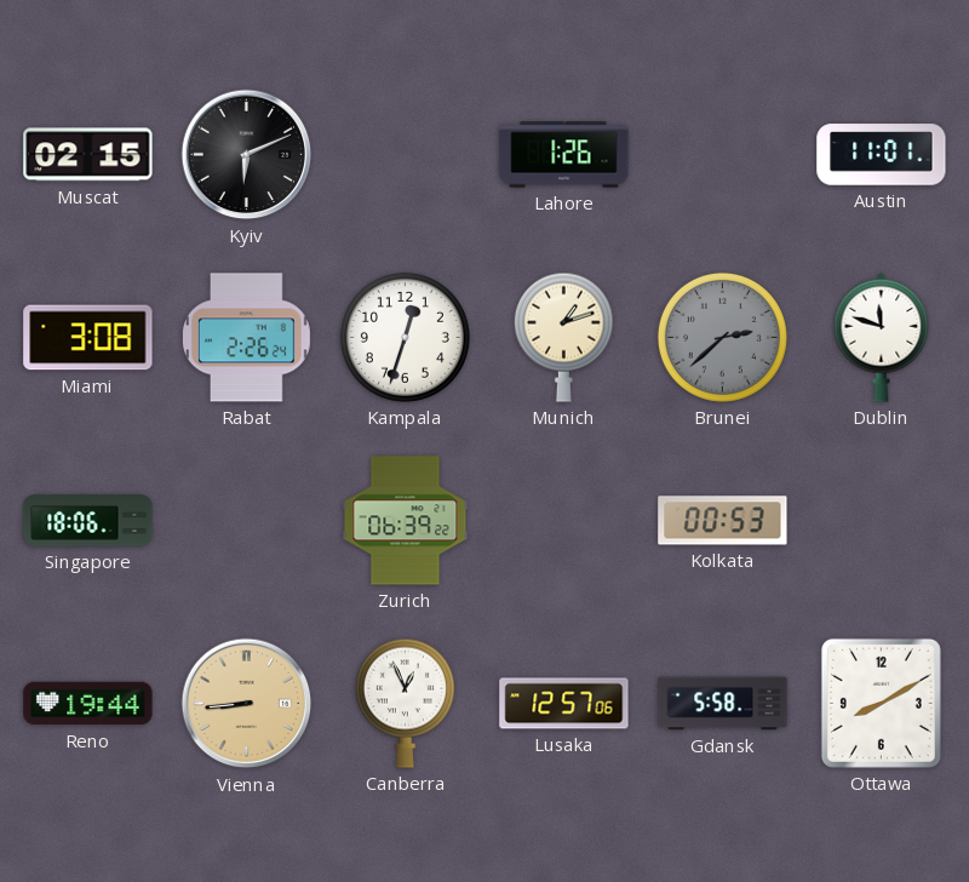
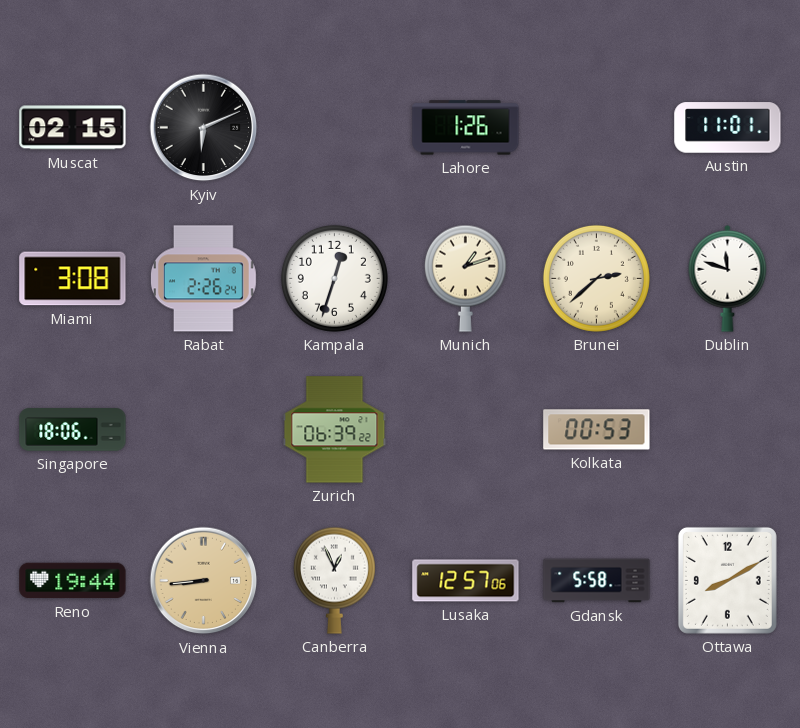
Brunei dial: grey -> cream
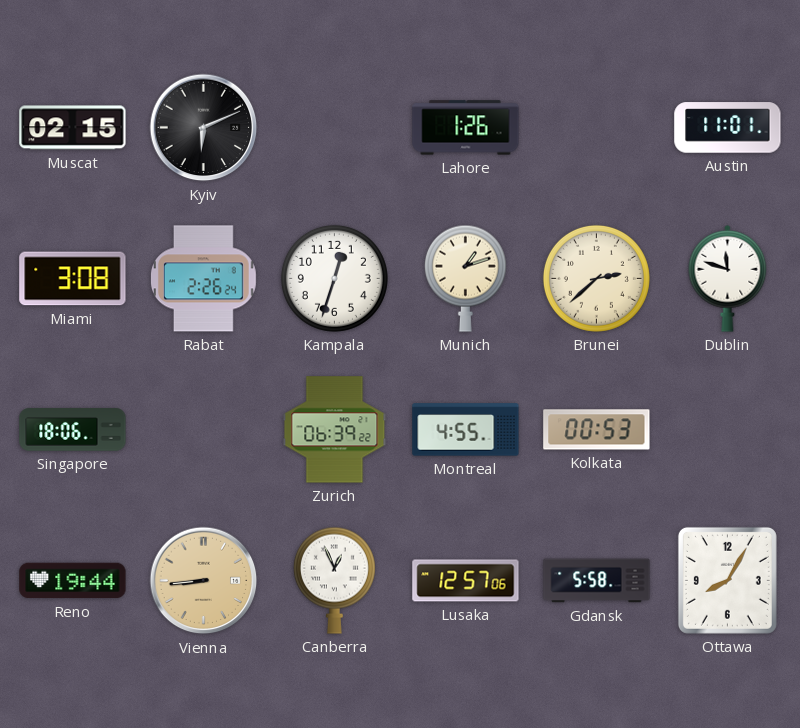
Montreal: none -> 4:55
Ottawa: 8:10 -> 8:05
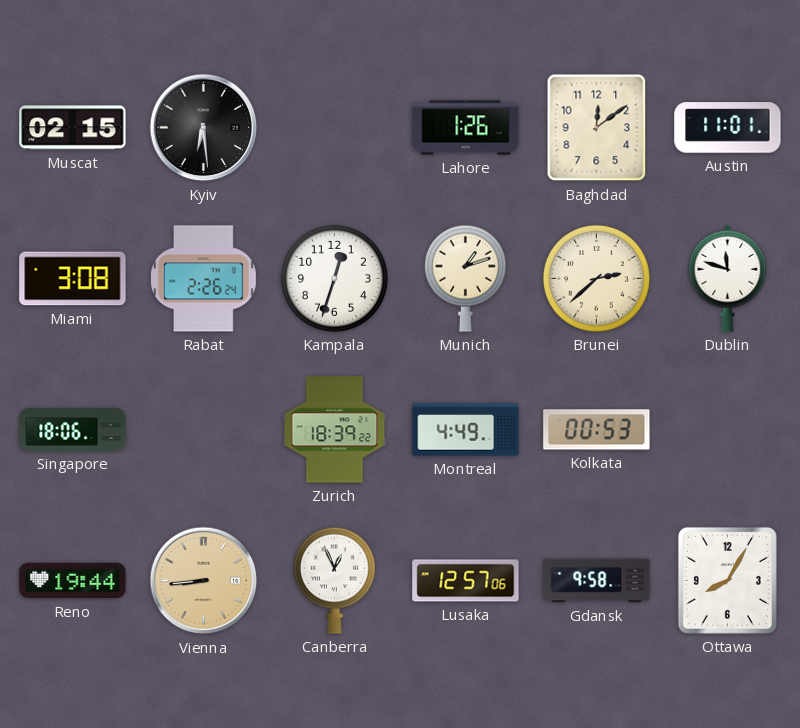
Kyiv: 6:11 -> 6:29
Baghdad: none -> 12:09
Zurich: 06:39 -> 18:39
Montreal: 4:55 -> 4:49
Gdansk: 5:58 -> 9:58
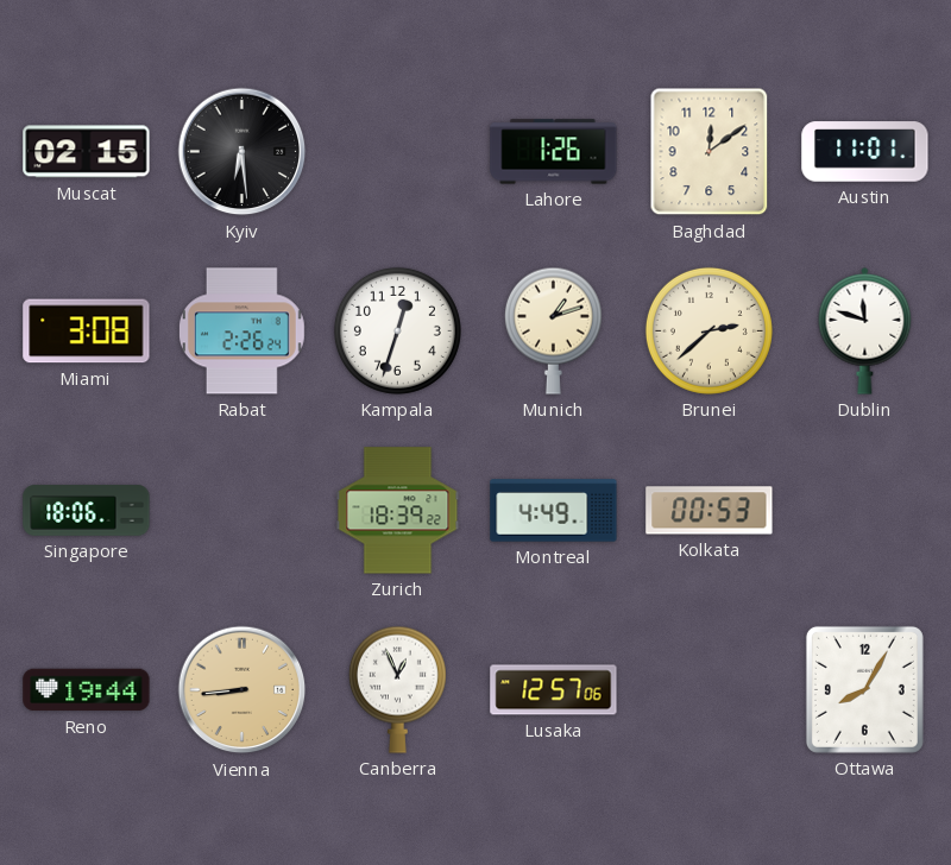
Gdansk: 9:58 -> none
